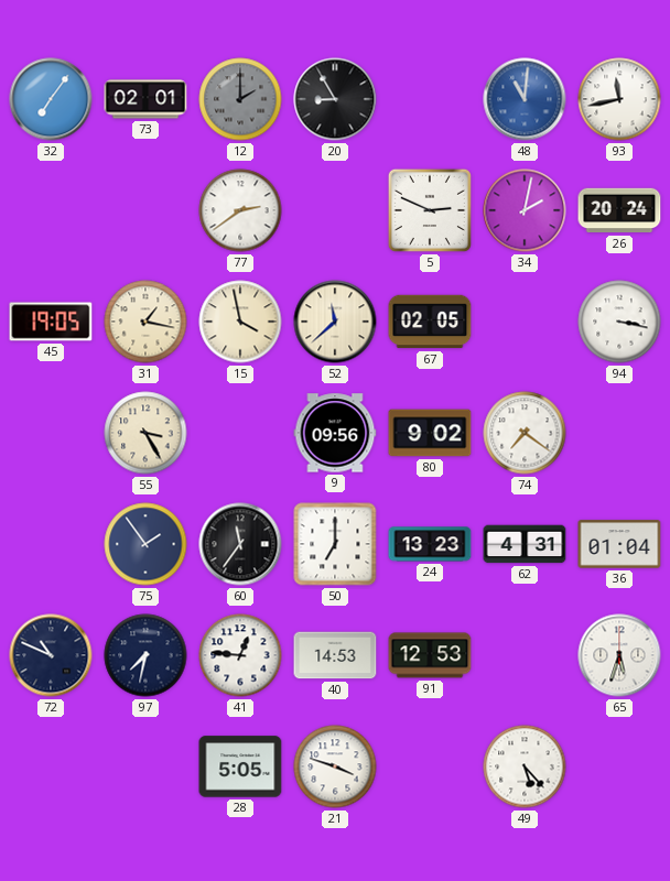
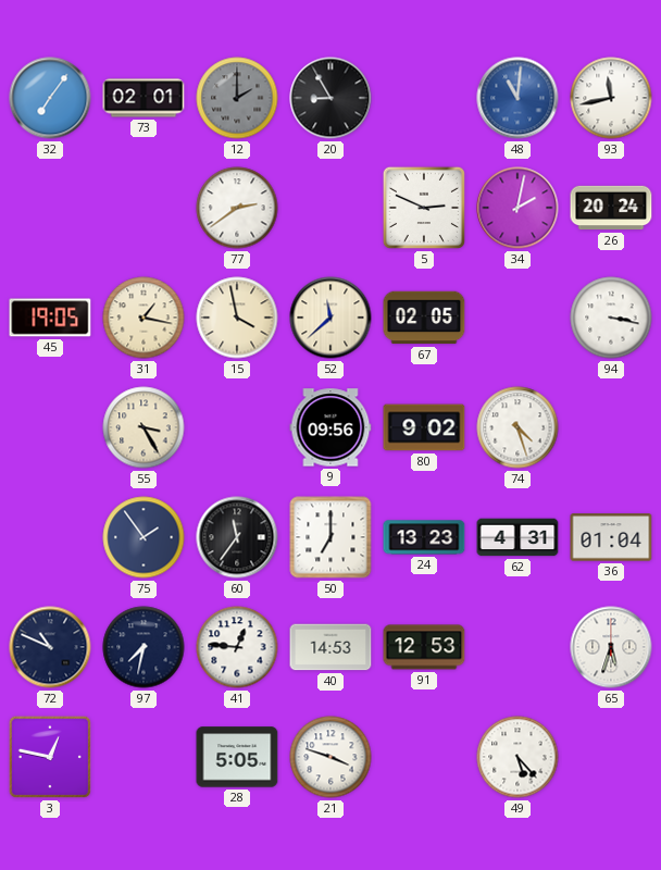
74: 7:21 -> 4:27
3: none -> 12:47
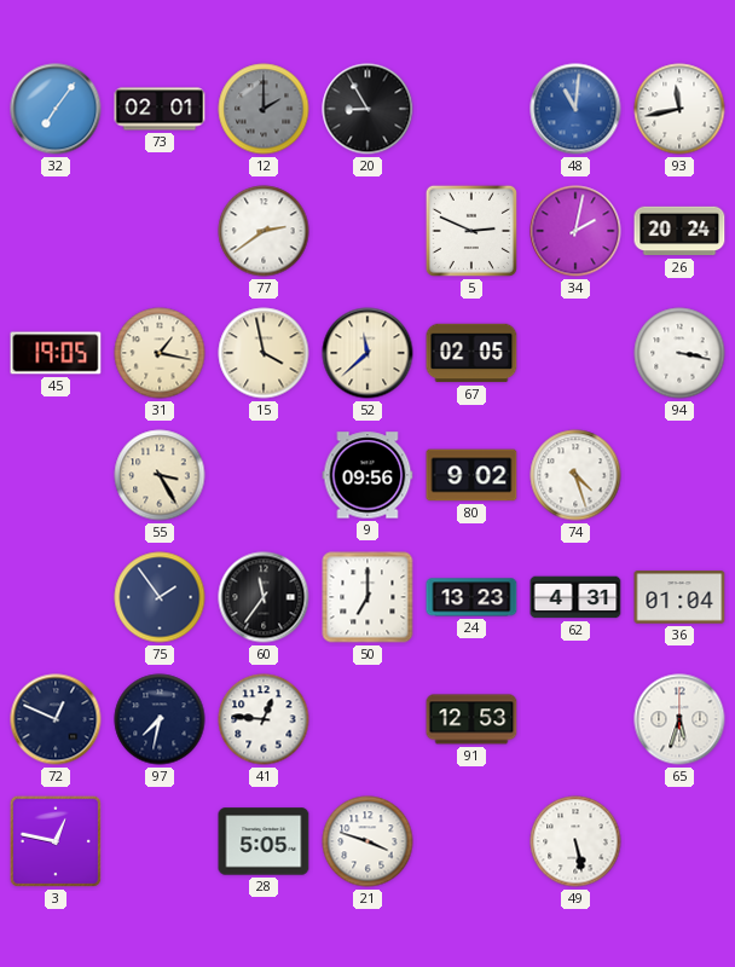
72: 10:49 -> 12:49
40: 14:53 -> none
49: 5:23 -> 5:28
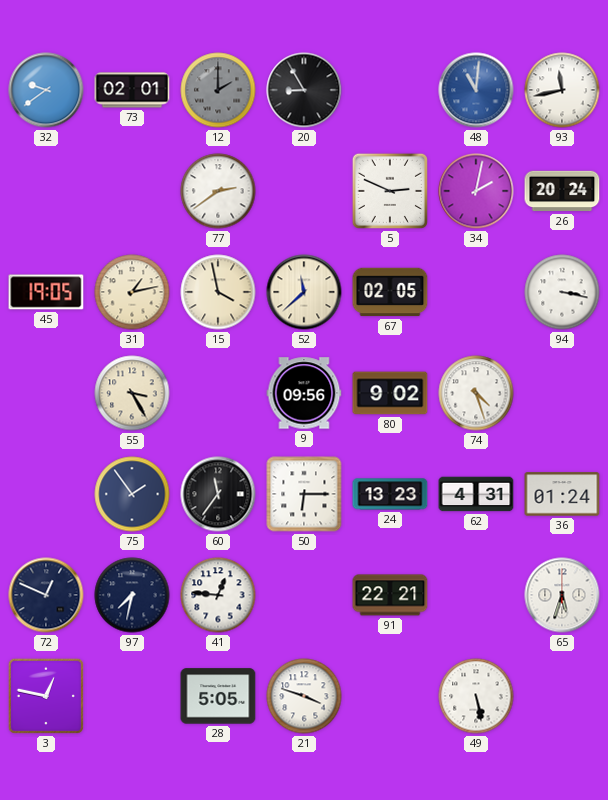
32: 7:06 -> 9:39
31: 1:17 -> 1:13
50: 7:00 -> 6:15
36: 01:04 -> 01:24
91: 12:53 -> 22:21
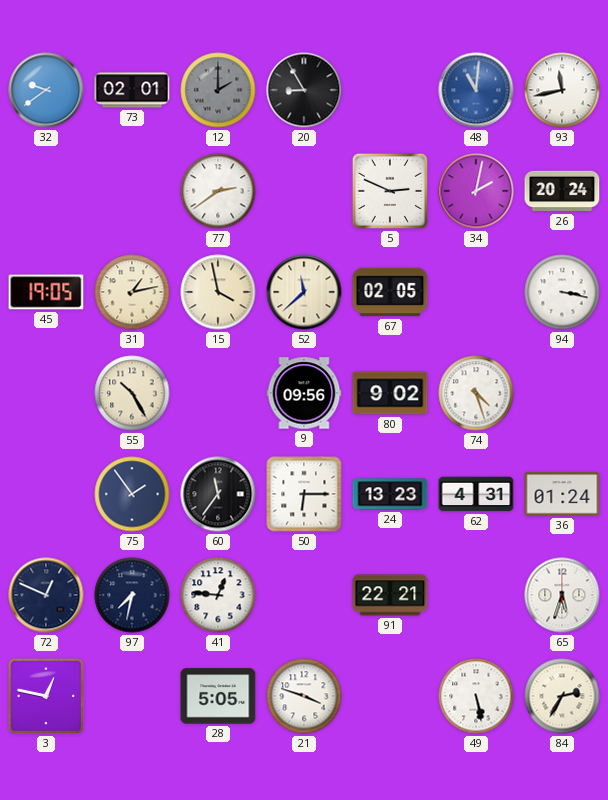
55: 3:25 -> 10:25
84: none -> 2:35
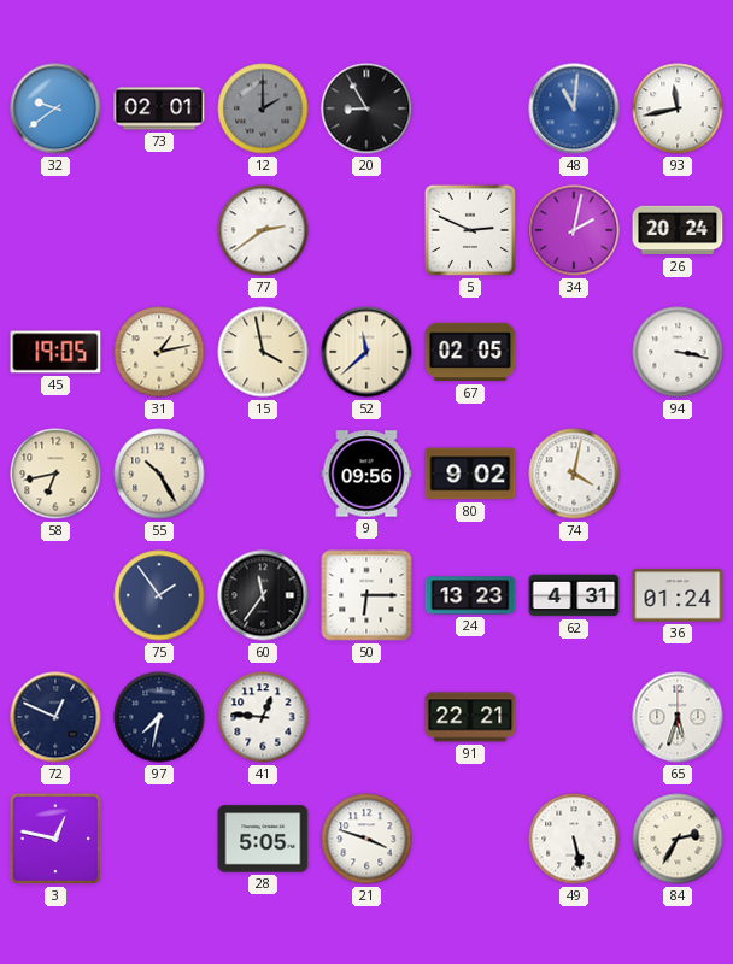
58: none -> 6:43
74: 4:27 -> 4:02
